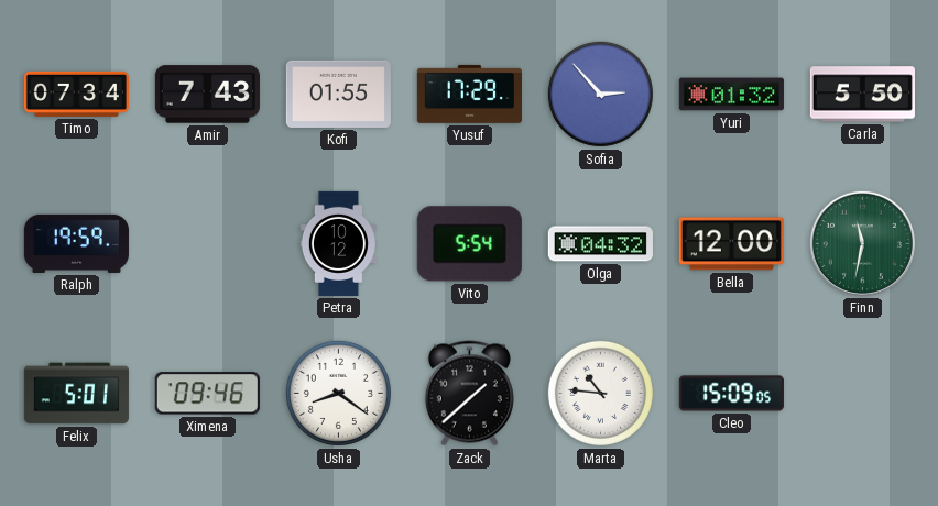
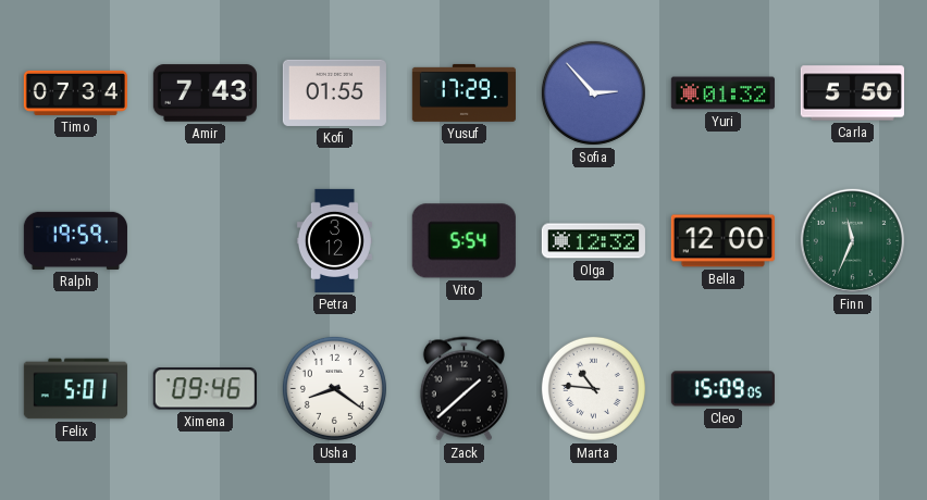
Petra: 10:12 -> 3:12
Olga: 04:32 -> 12:32
Finn: 11:32 -> 11:34
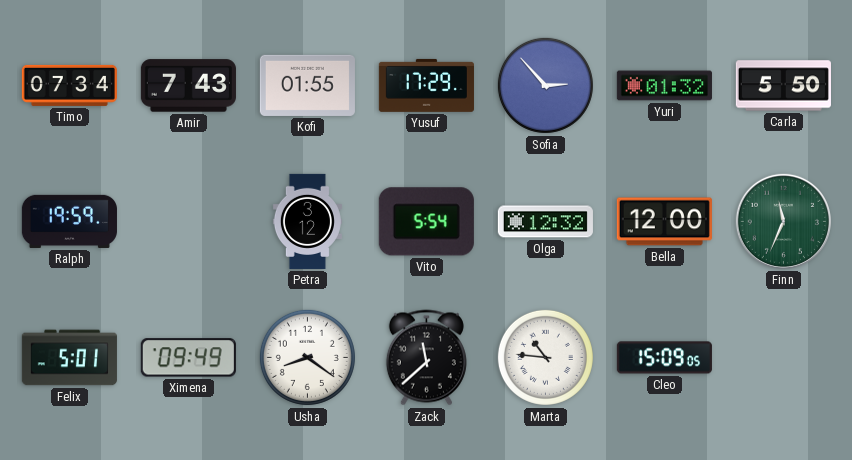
Ximena: 09:46 -> 09:49
Zack: 1:38 -> 11:38
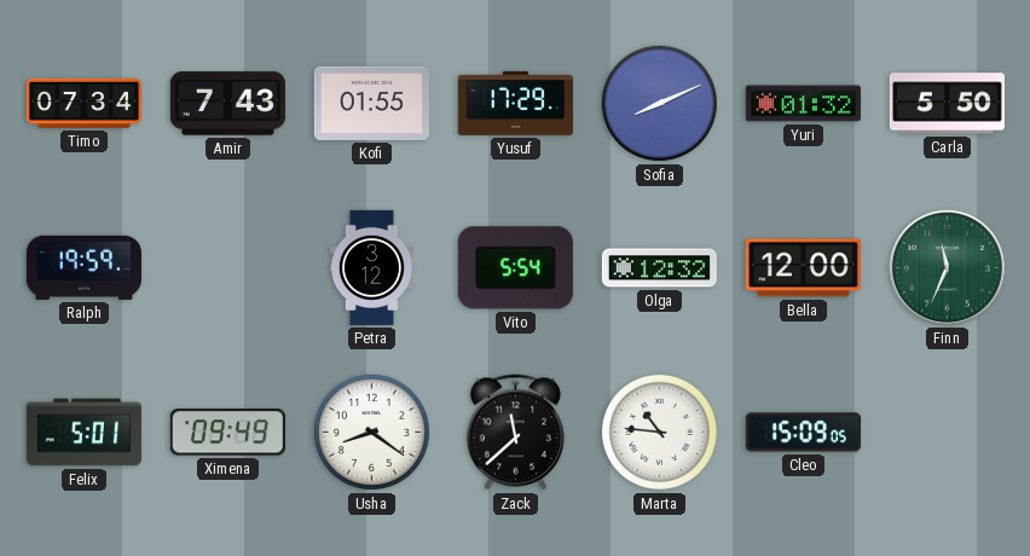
Sofia: 2:53 -> 8:11
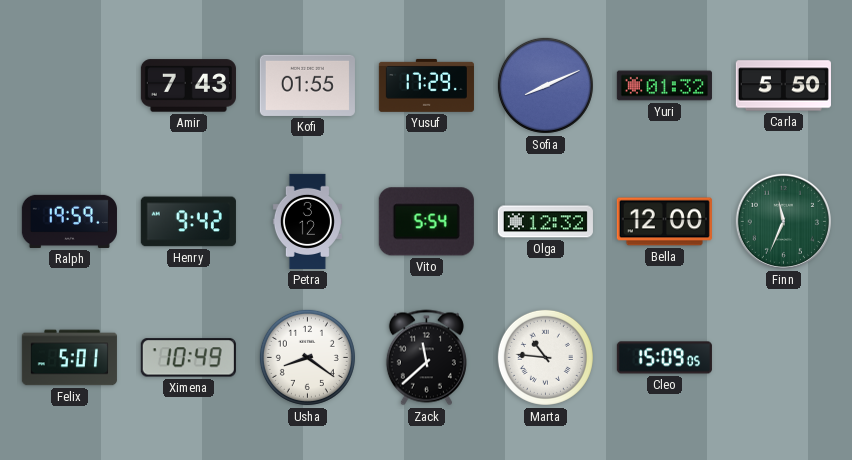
Timo: 07:34 -> none
Henry: none -> 9:42
Ximena: 09:49 -> 10:49
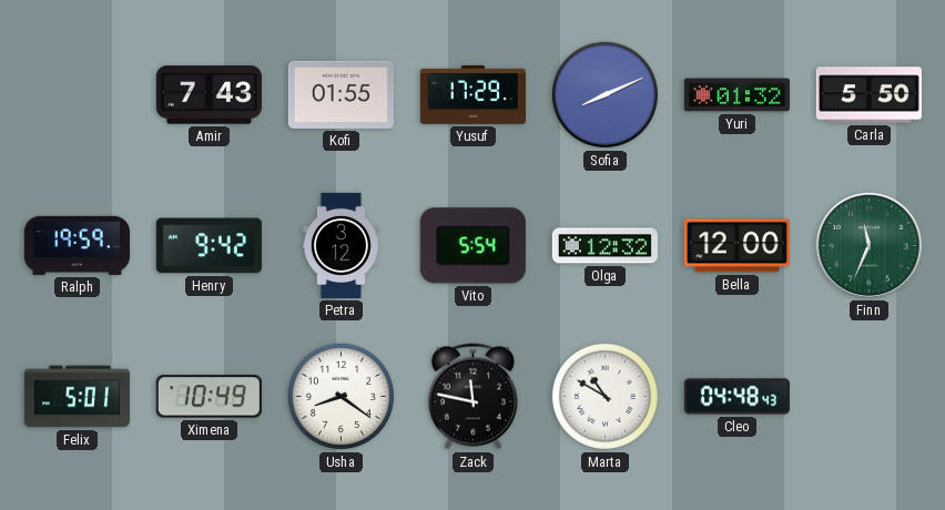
Zack: 11:38 -> 11:47
Marta: 10:46 -> 10:50
Cleo: 15:09 -> 04:48
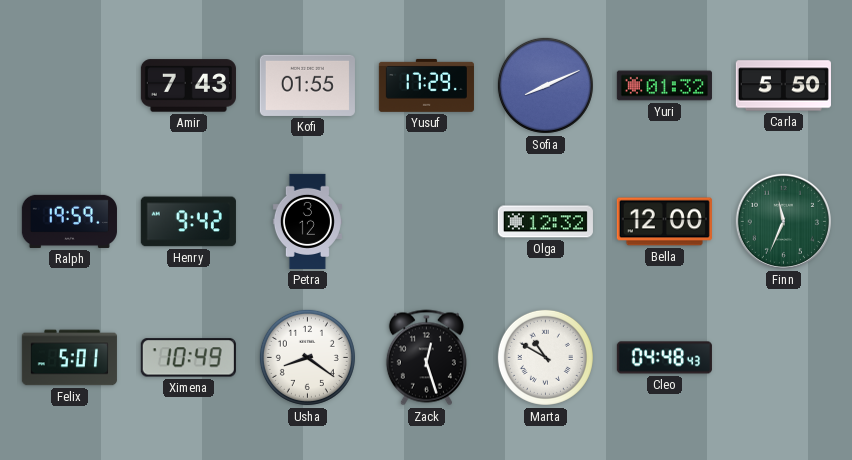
Vito: 5:54 -> none
Zack: 11:47 -> 12:27
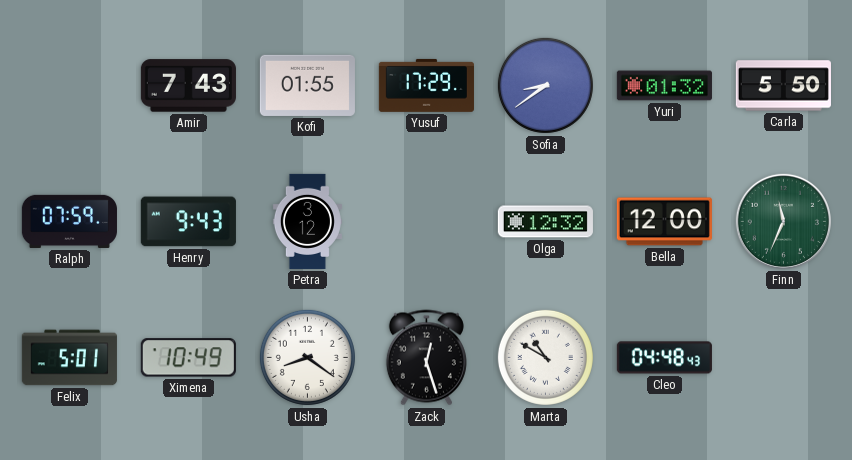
Sofia: 8:11 -> 8:39
Ralph: 19:59 -> 07:59
Henry: 9:42 -> 9:43
